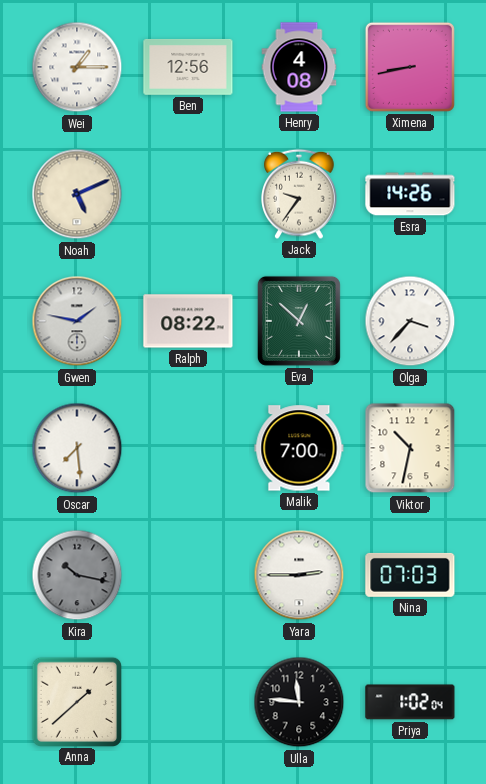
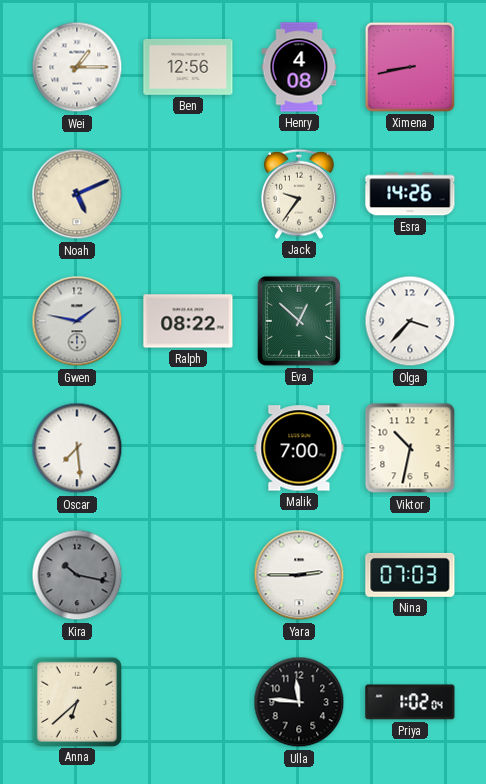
Anna: 1:38 -> 6:38
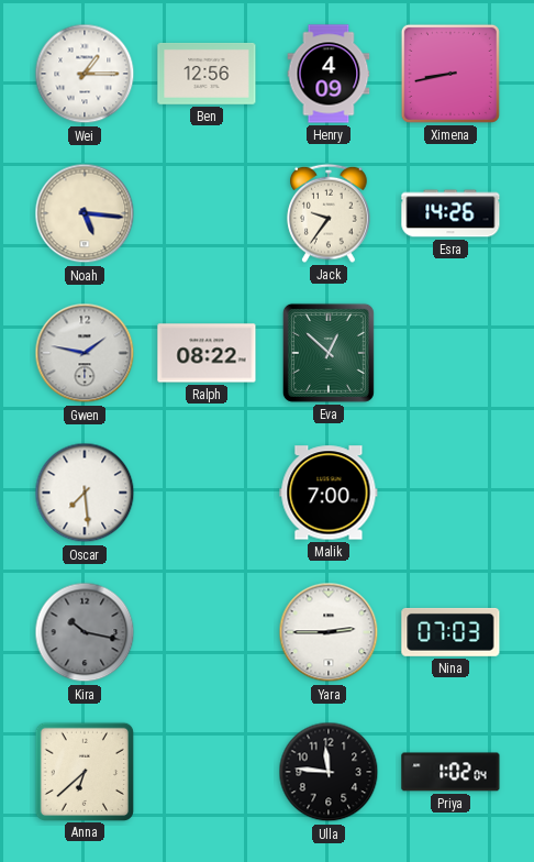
Henry: 4:08 -> 4:09
Noah: 5:11 -> 5:16
Olga: 3:37 -> none
Viktor: 10:32 -> none
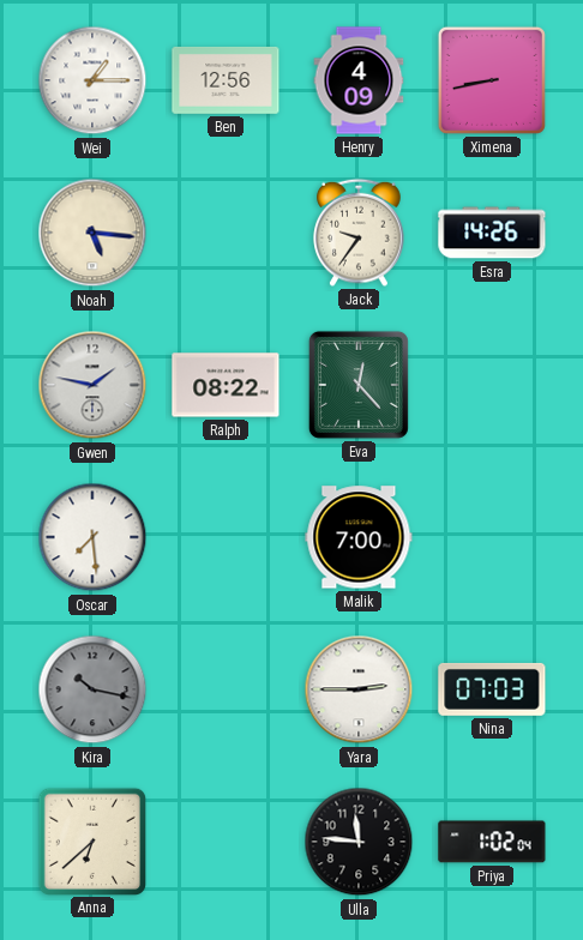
Eva: 12:52 -> 12:23
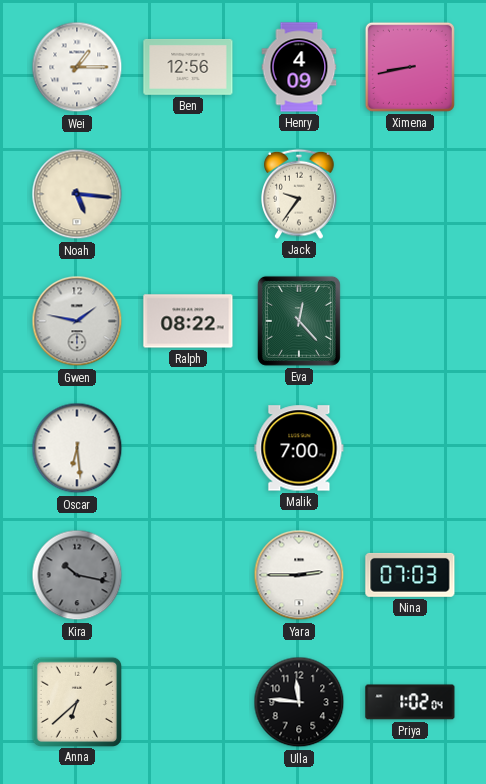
Esra: 14:26 -> none
Oscar: 7:29 -> 6:29
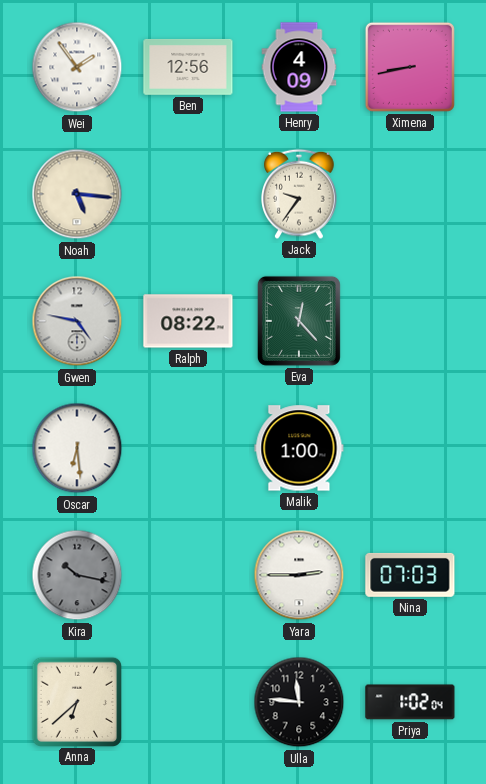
Wei: 1:15 -> 1:54
Gwen: 1:47 -> 4:47
Malik: 7:00 -> 1:00
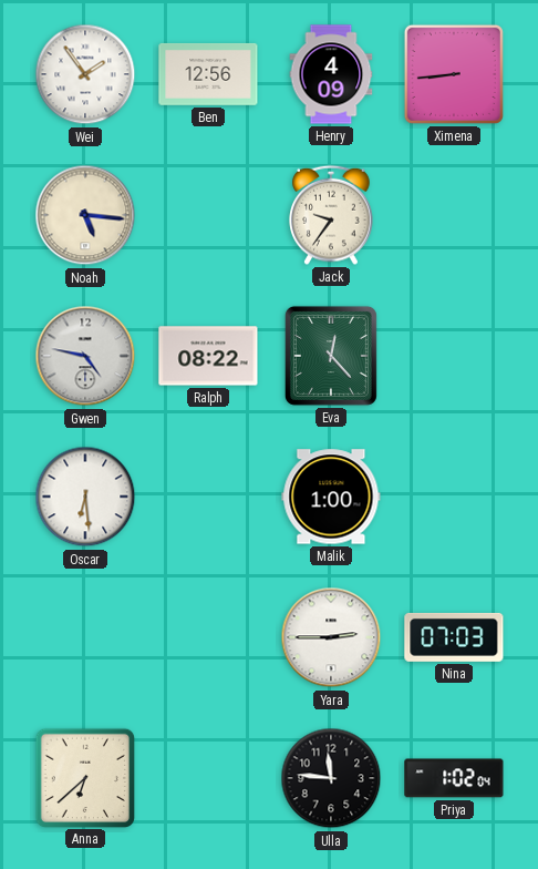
Ximena: 8:43 -> 8:44
Kira: 10:17 -> none
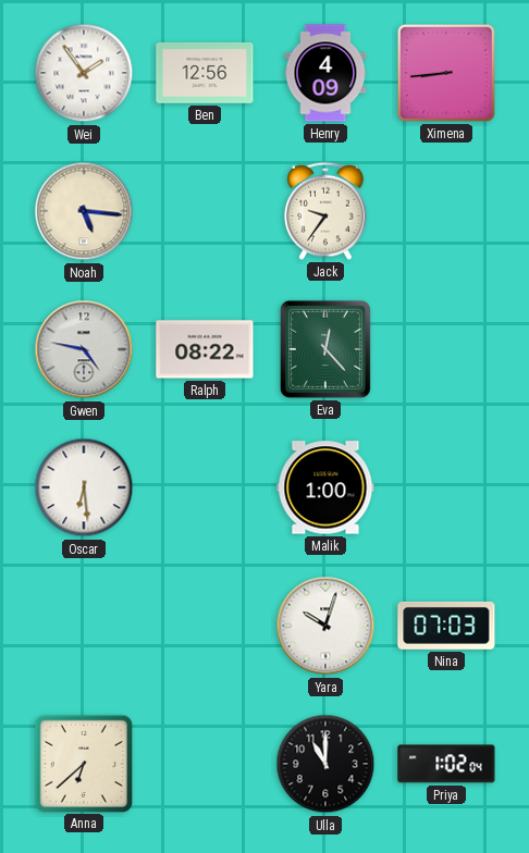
Yara: 2:45 -> 10:03
Ulla: 11:46 -> 11:00
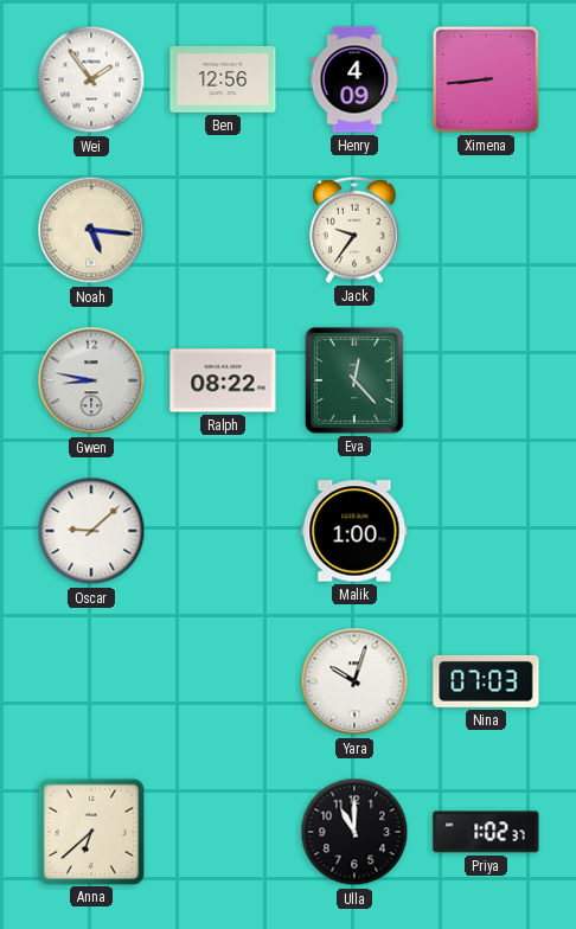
Gwen: 4:47 -> 8:47
Oscar: 6:29 -> 9:08
Priya: 1:02:04 -> 1:02:37
